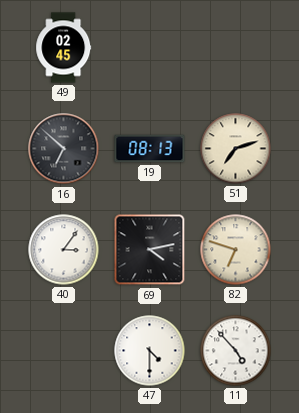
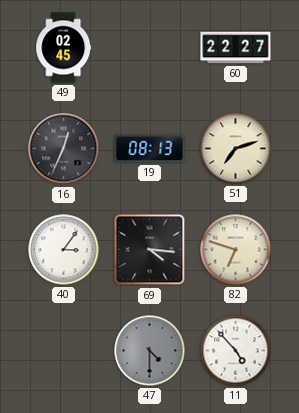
60: none -> 22:27
16: 6:52 -> 12:34
69: 4:13 -> 4:16
47 dial: white -> grey
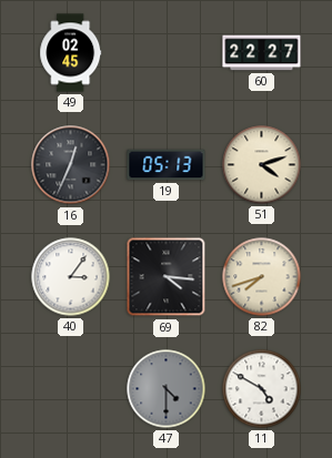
19: 08:13 -> 05:13
51: 7:12 -> 4:12
82: 6:48 -> 7:42
11: 4:53 -> 4:50
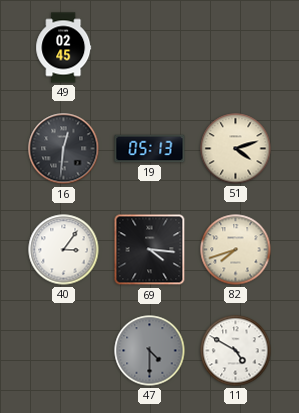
60: 22:27 -> none
16: 12:34 -> 12:31
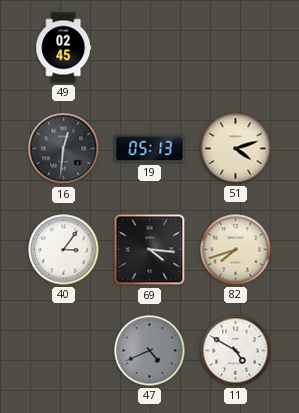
47: 4:30 -> 4:41
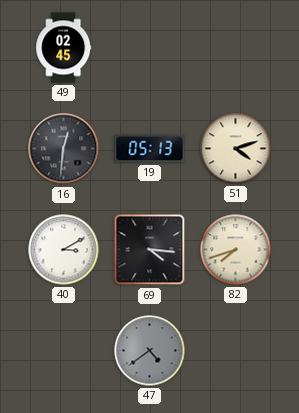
40: 3:06 -> 3:10
47: 4:41 -> 4:39
11: 4:50 -> none
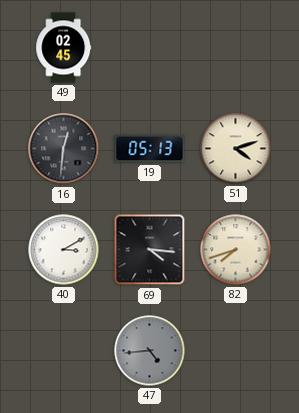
47: 4:39 -> 4:44
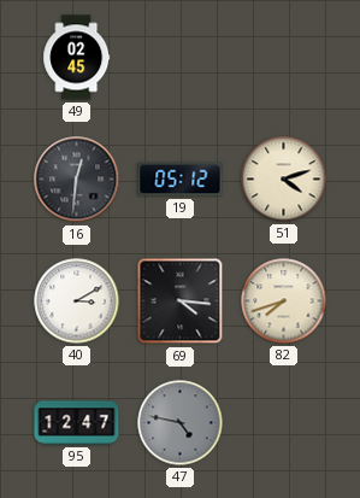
19: 05:13 -> 05:12
95: none -> 12:47
47: 4:44 -> 4:47
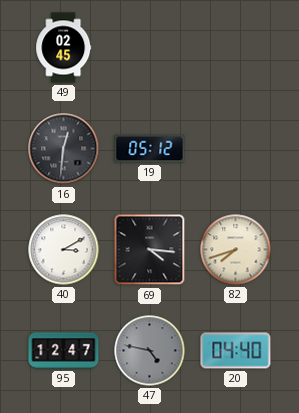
51: 4:12 -> none
20: none -> 04:40
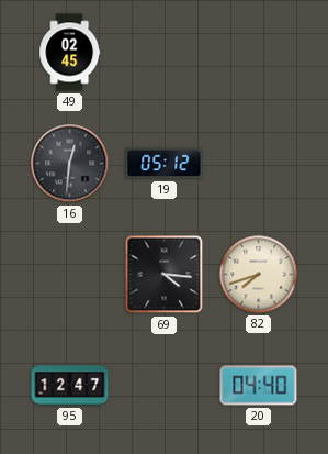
40: 3:10 -> none
47: 4:47 -> none
